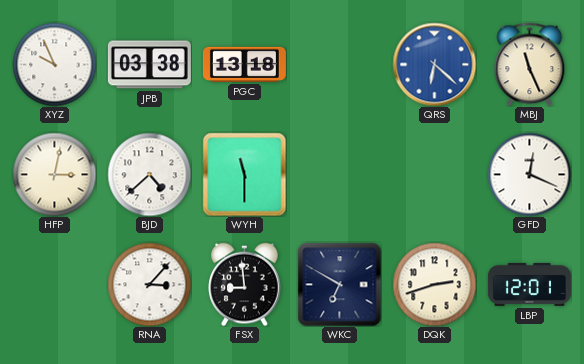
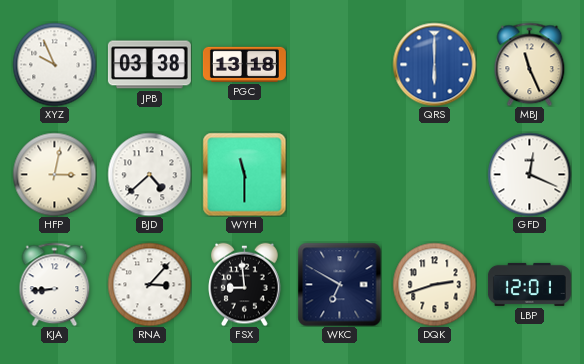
QRS: 6:22 -> 6:00
KJA: none -> 8:44
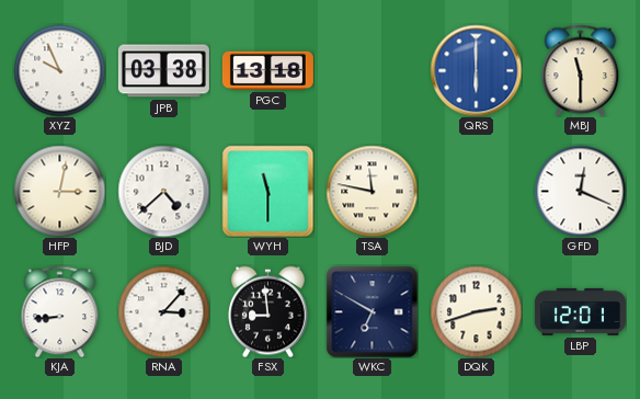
MBJ: 11:26 -> 11:30
TSA: none -> 11:47
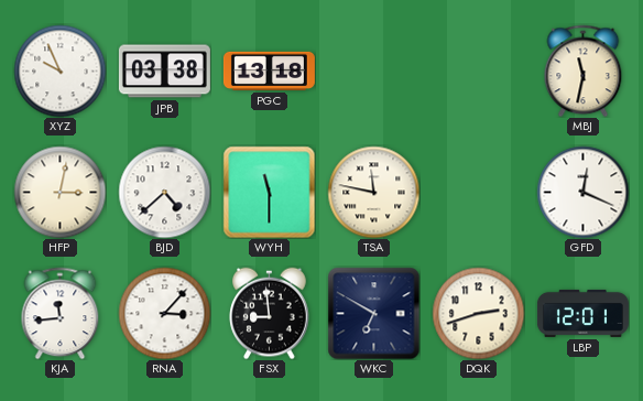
QRS: 6:00 -> none
MBJ: 11:30 -> 11:32
KJA: 8:44 -> 11:44
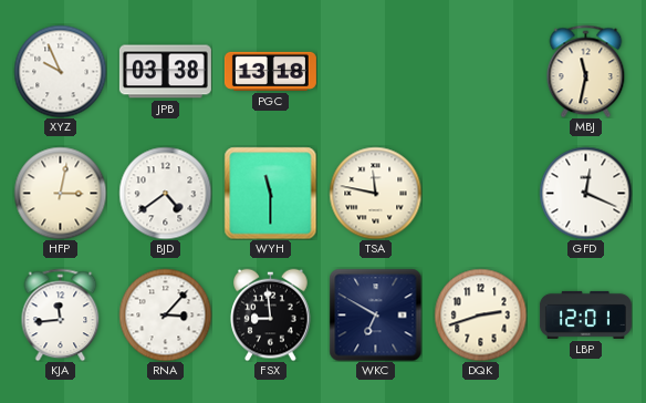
BJD: 4:38 -> 4:39
